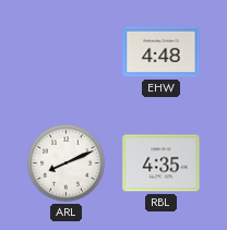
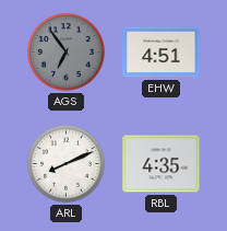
AGS: none -> 6:54
EHW: 4:48 -> 4:51
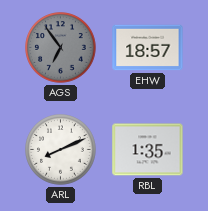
EHW: 4:51 -> 18:57
RBL: 4:35 -> 1:35
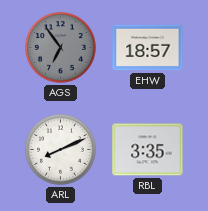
RBL: 1:35 -> 3:35
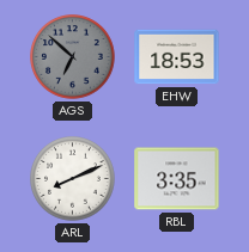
AGS: 6:54 -> 6:52
EHW: 18:57 -> 18:53
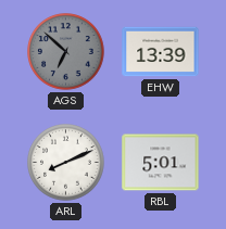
EHW: 18:53 -> 13:39
RBL: 3:35 -> 5:01
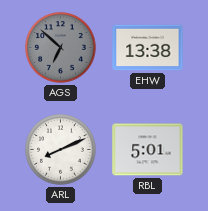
EHW: 13:39 -> 13:38
